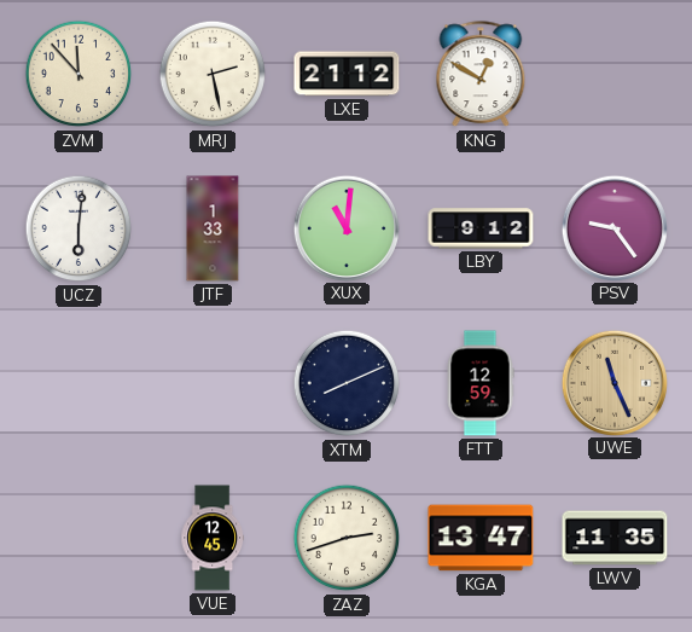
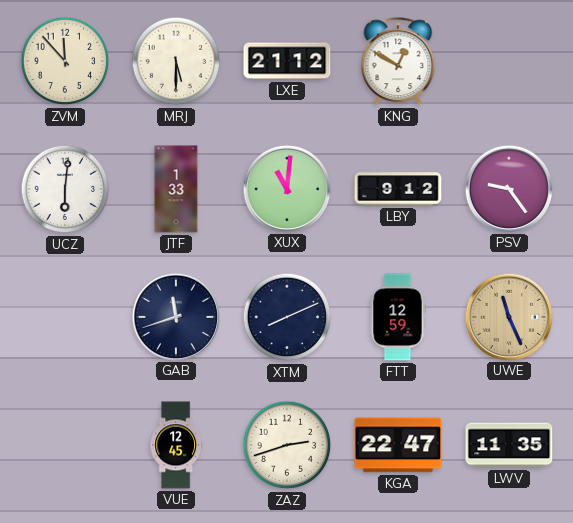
MRJ: 2:28 -> 5:30
GAB: none -> 11:42
KGA: 13:47 -> 22:47
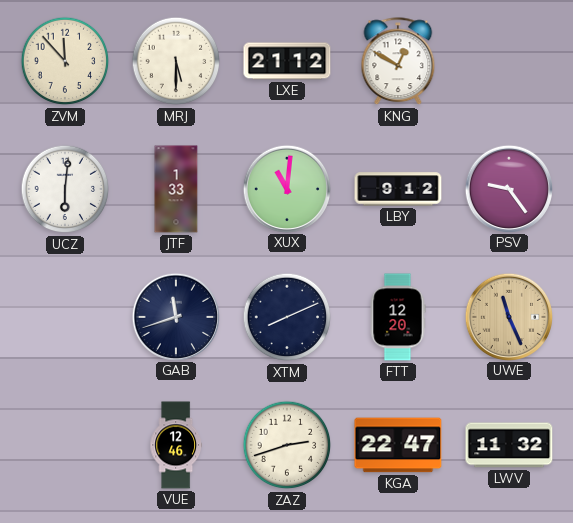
FTT: 12:59 -> 12:20
VUE: 12:45 -> 12:46
LWV: 11:35 -> 11:32
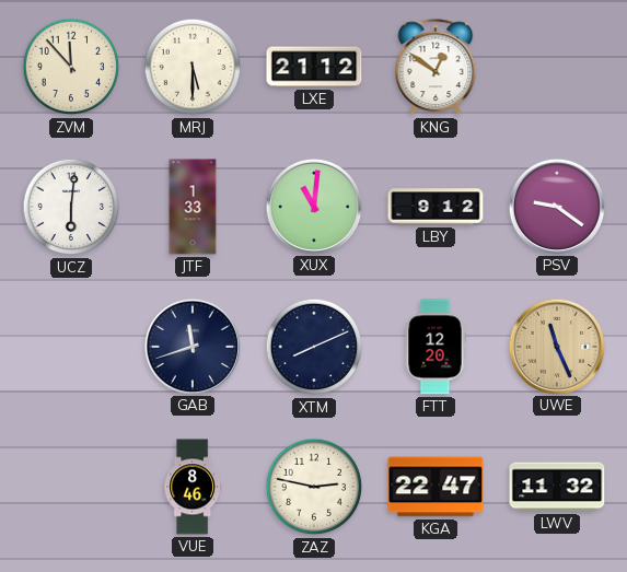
KNG: 12:50 -> 12:51
PSV: 9:24 -> 9:21
VUE: 12:46 -> 8:46
ZAZ: 2:42 -> 2:47
